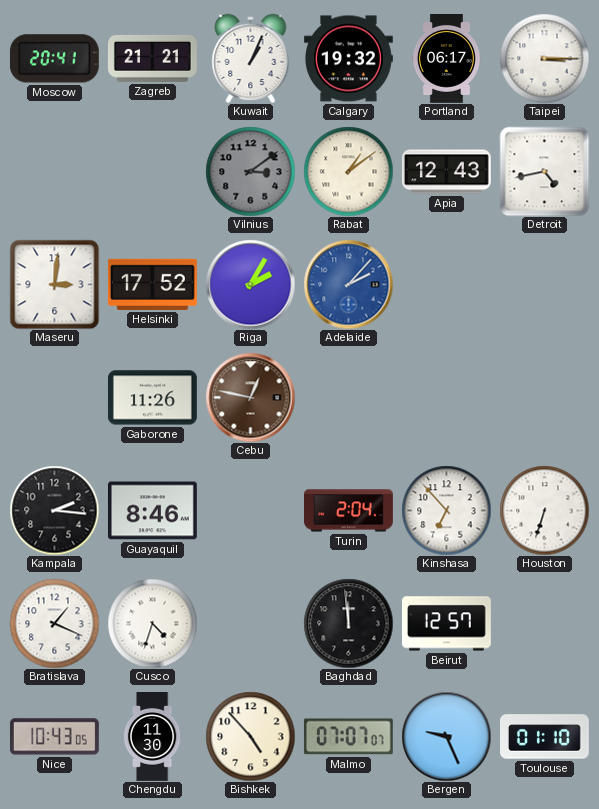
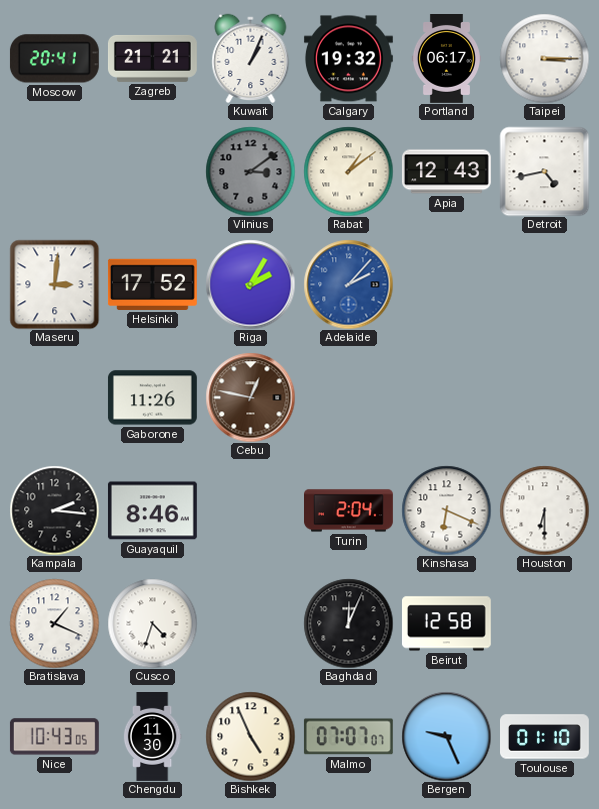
Kinshasa: 6:53 -> 6:19
Houston: 6:33 -> 6:30
Baghdad: 11:59 -> 12:04
Beirut: 12:57 -> 12:58
Bishkek: 4:53 -> 4:56
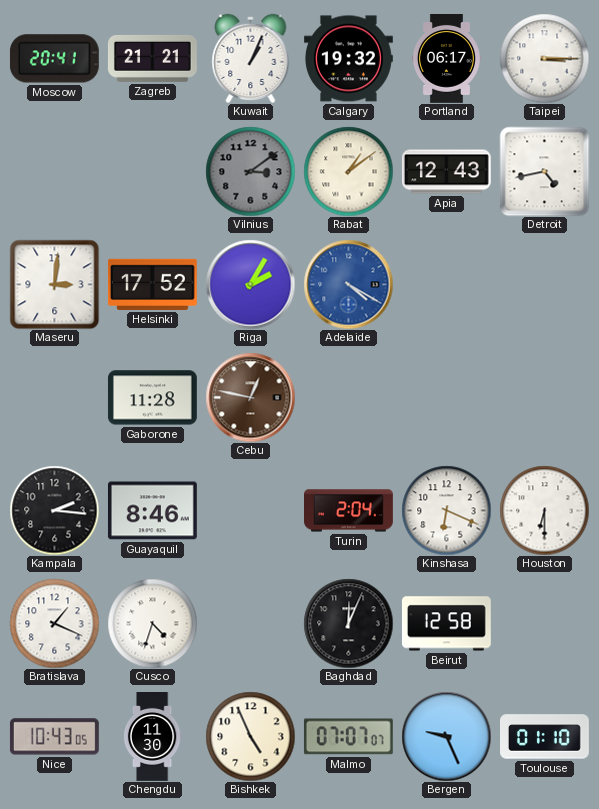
Adelaide: 2:07 -> 4:20
Gaborone: 11:26 -> 11:28
